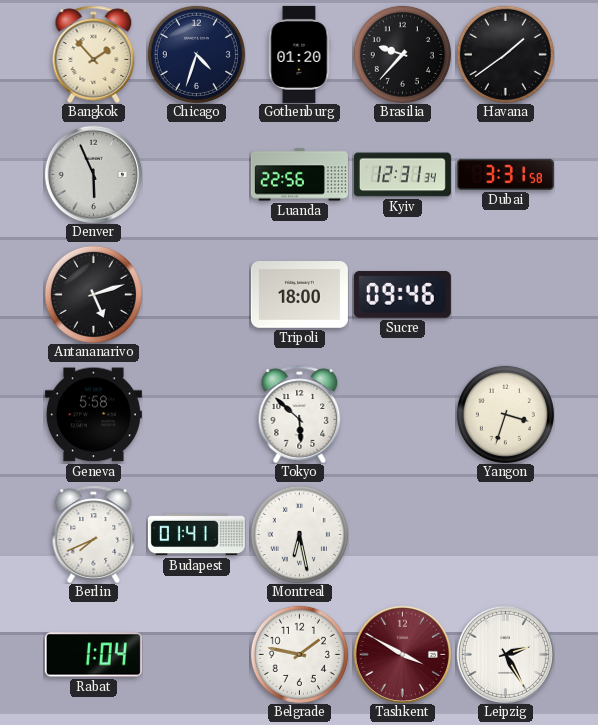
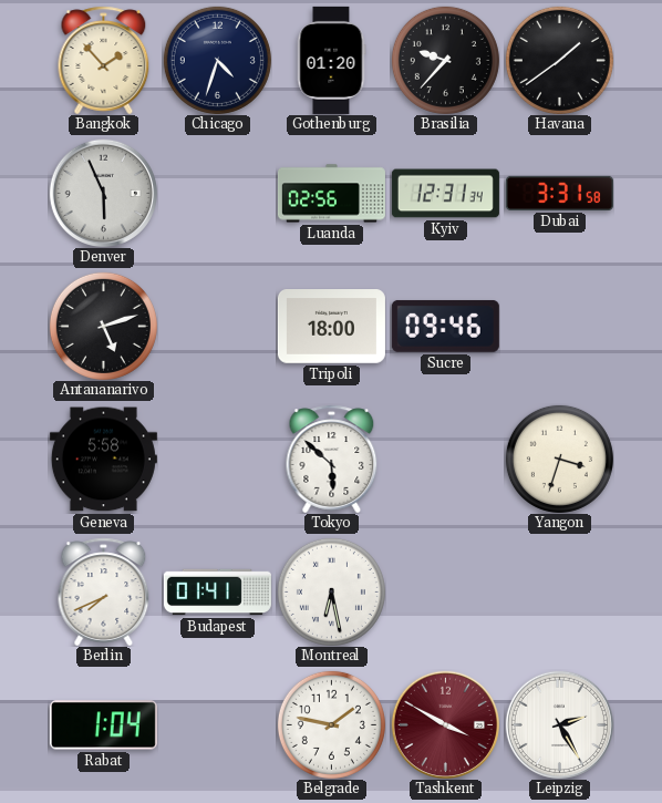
Luanda: 22:56 -> 02:56
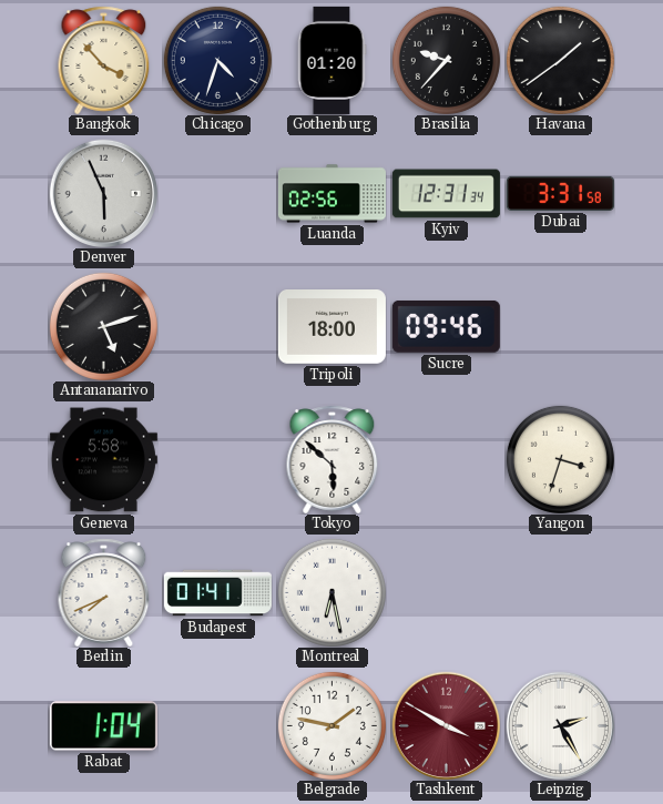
Bangkok: 1:53 -> 3:53
